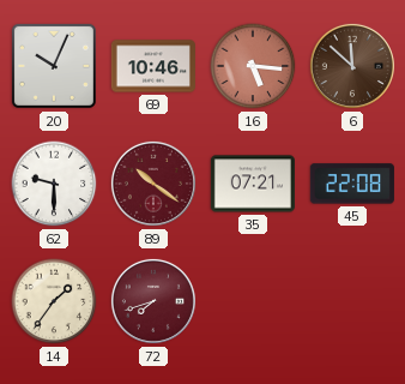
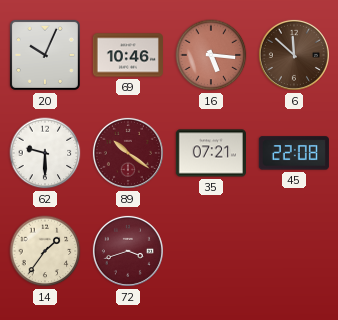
72: 7:42 -> 3:42
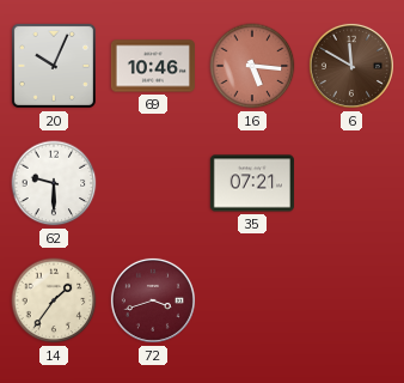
6: 11:52 -> 11:50
89: 10:21 -> none
45: 22:08 -> none
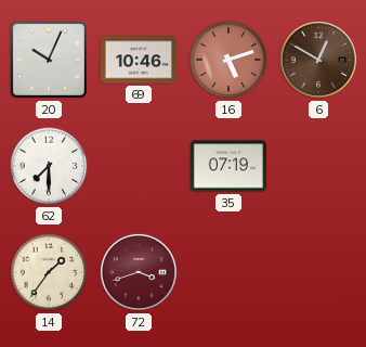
16: 5:16 -> 5:12
6: 11:50 -> 12:50
62: 9:30 -> 7:30
35: 07:21 -> 07:19
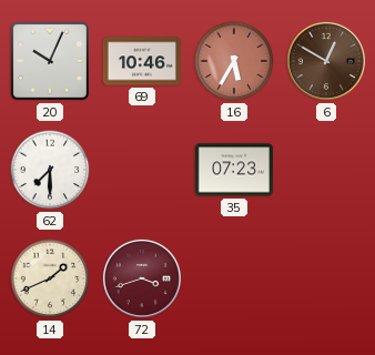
16: 5:12 -> 5:35
35: 07:19 -> 07:23
14: 1:36 -> 1:41
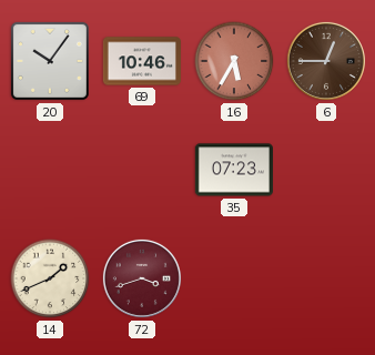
20: 10:04 -> 10:06
6: 12:50 -> 12:45
62: 7:30 -> none
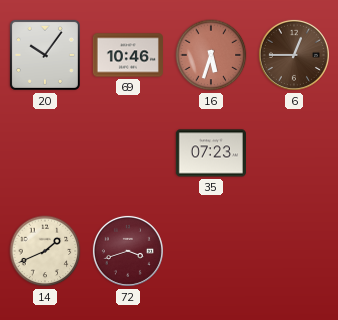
16: 5:35 -> 5:33
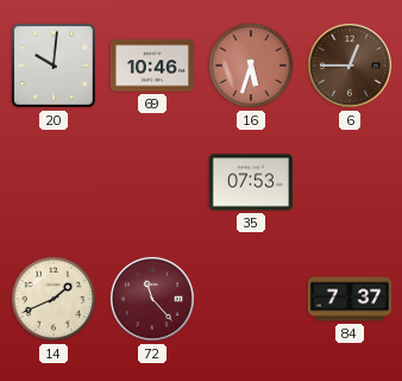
20: 10:06 -> 10:01
35: 07:23 -> 07:53
72: 3:42 -> 11:23
84: none -> 7:37
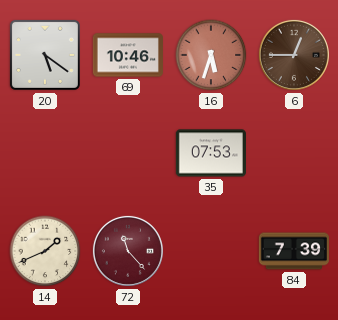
20: 10:01 -> 5:21
84: 7:37 -> 7:39
